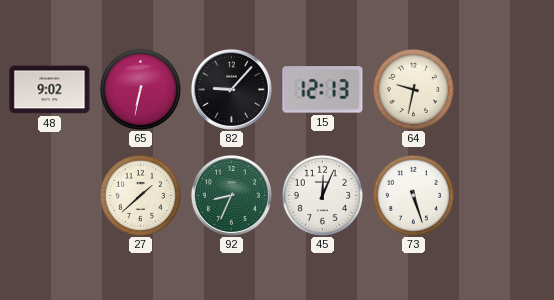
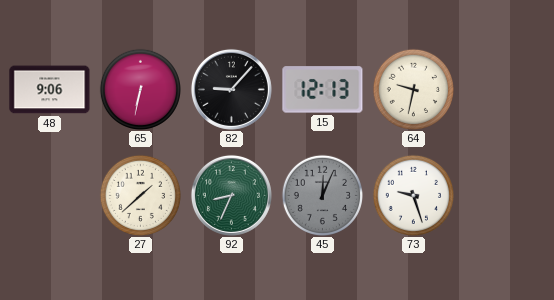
48: 9:02 -> 9:06
45 dial: white -> grey
73: 5:27 -> 9:27
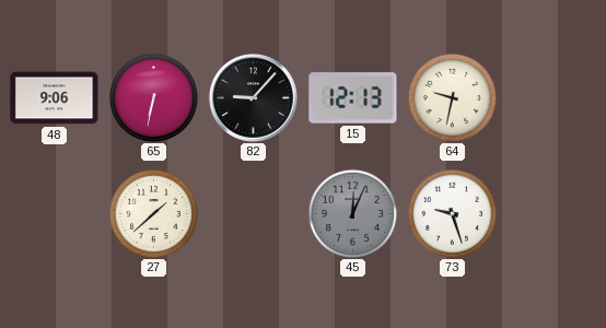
92: 8:34 -> none
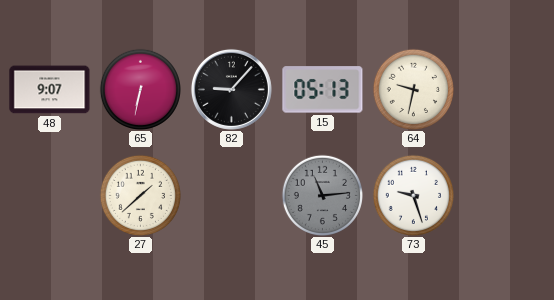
48: 9:06 -> 9:07
15: 12:13 -> 05:13
45: 12:04 -> 11:14
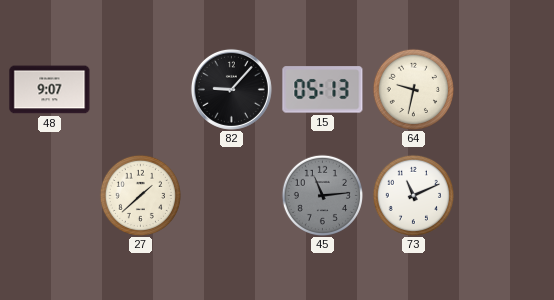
65: 6:32 -> none
73: 9:27 -> 11:11
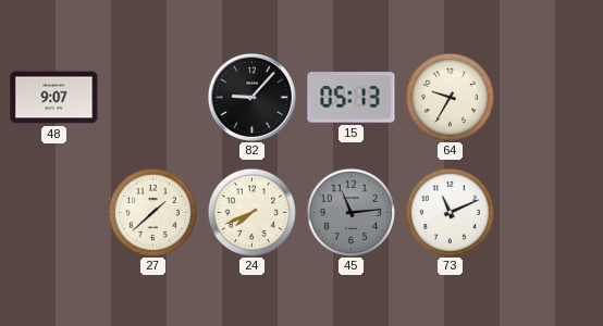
64: 9:32 -> 9:35
24: none -> 7:41
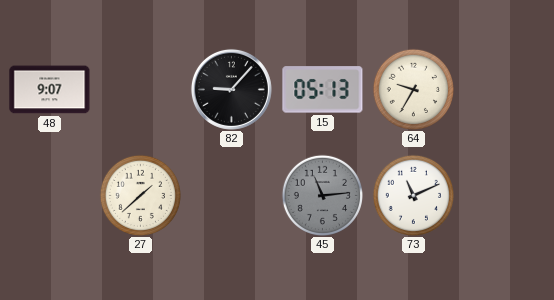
24: 7:41 -> none
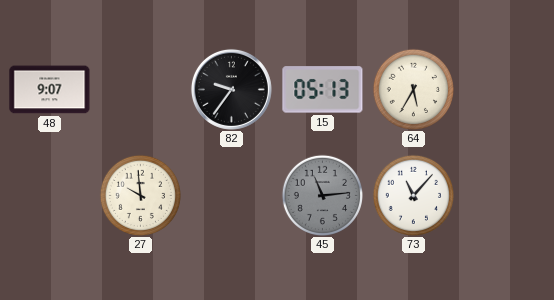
82: 9:07 -> 9:36
64: 9:35 -> 5:35
27: 1:38 -> 9:59
73: 11:11 -> 11:07
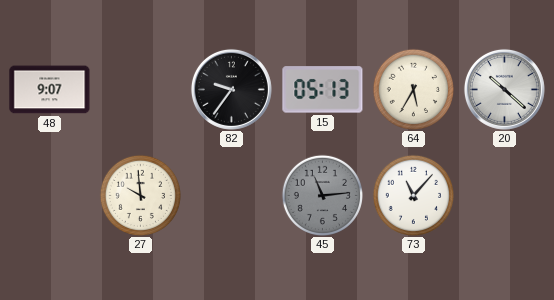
20: none -> 10:22
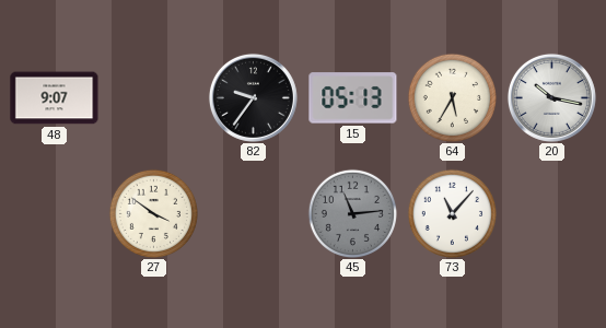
20: 10:22 -> 10:17
27: 9:59 -> 3:51
